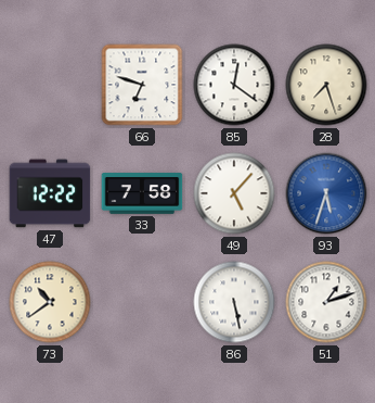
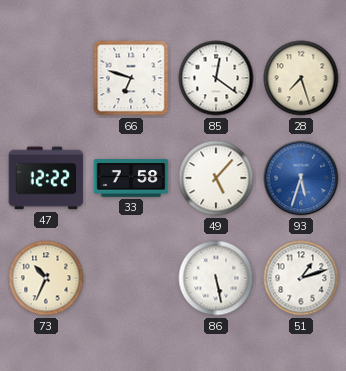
73: 10:39 -> 10:34
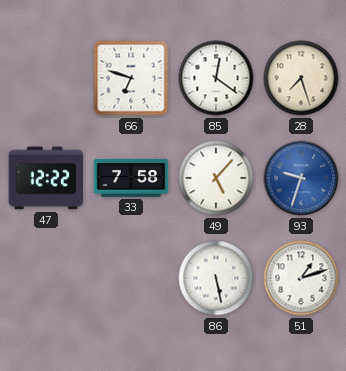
93: 5:33 -> 9:33
73: 10:34 -> none
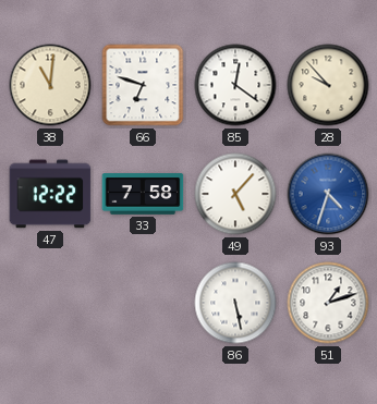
38: none -> 11:01
28: 7:27 -> 9:53
93: 9:33 -> 4:33
